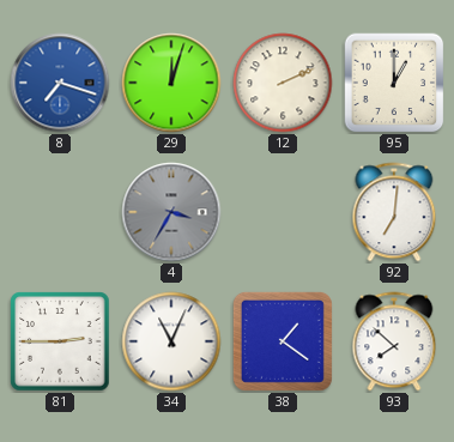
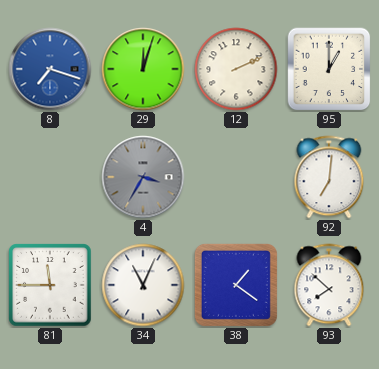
81: 2:45 -> 11:45
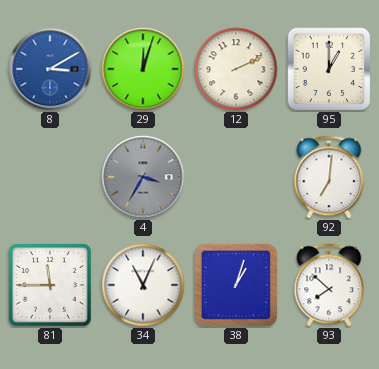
8: 7:18 -> 3:10
38: 1:21 -> 1:03
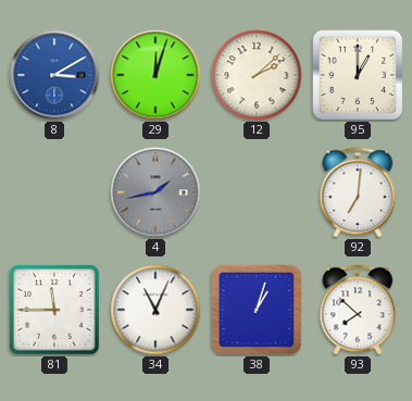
12: 2:11 -> 2:08
4: 3:35 -> 1:43
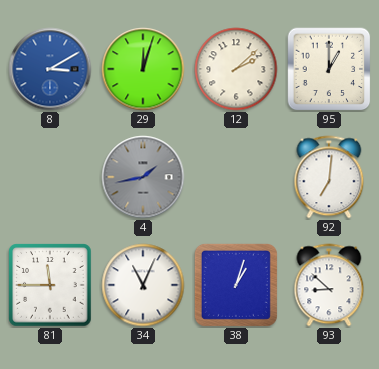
93: 7:52 -> 8:52
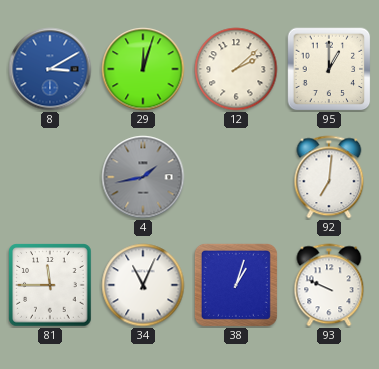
93: 8:52 -> 9:49
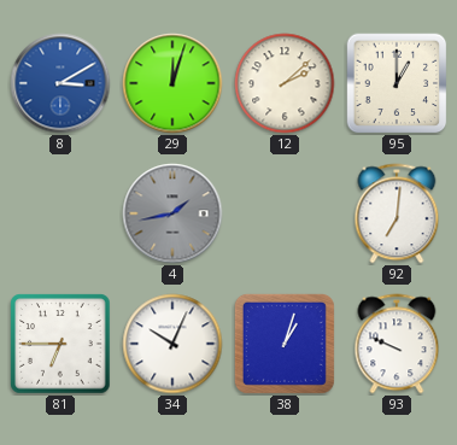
81: 11:45 -> 6:45
34: 11:04 -> 10:04
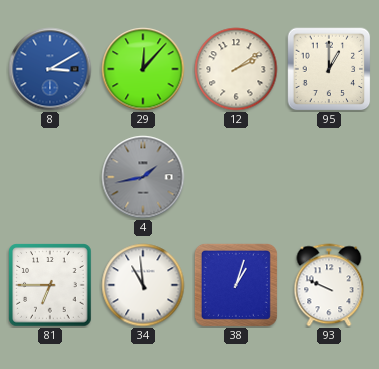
29: 12:03 -> 12:07
12: 2:08 -> 2:09
92: 7:01 -> none
34: 10:04 -> 10:59
